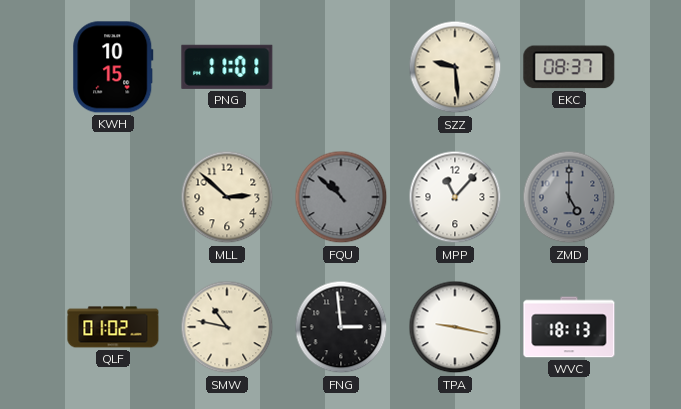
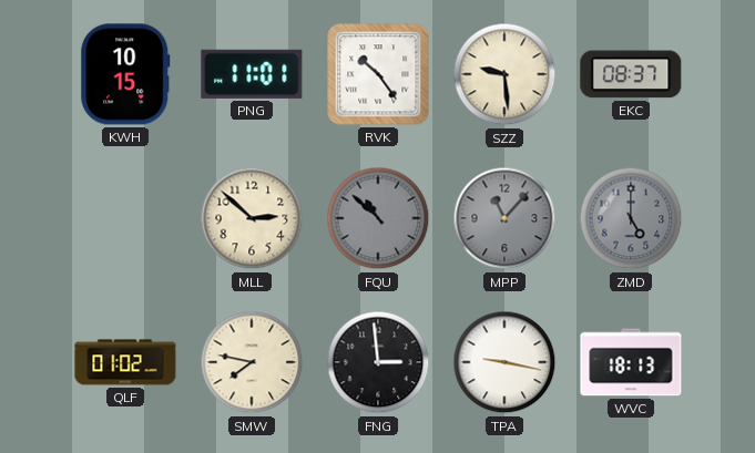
RVK: none -> 10:24
MPP dial: white -> grey
SMW: 10:47 -> 7:47
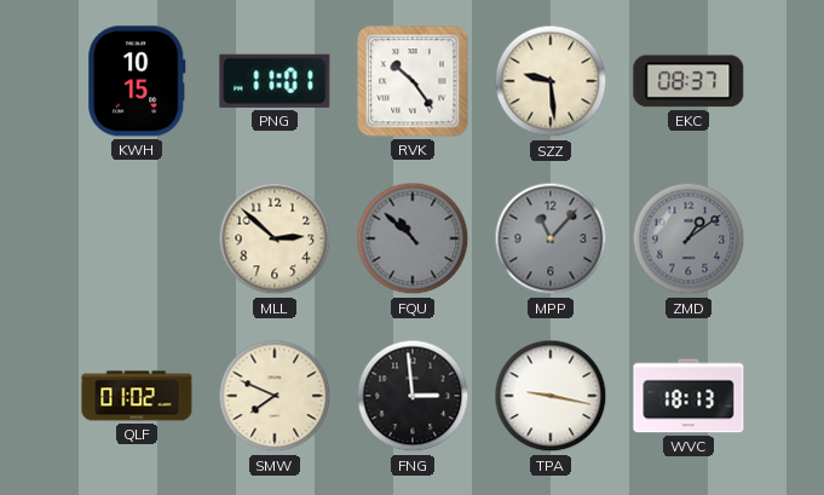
ZMD: 5:00 -> 1:09
SMW: 7:47 -> 7:49
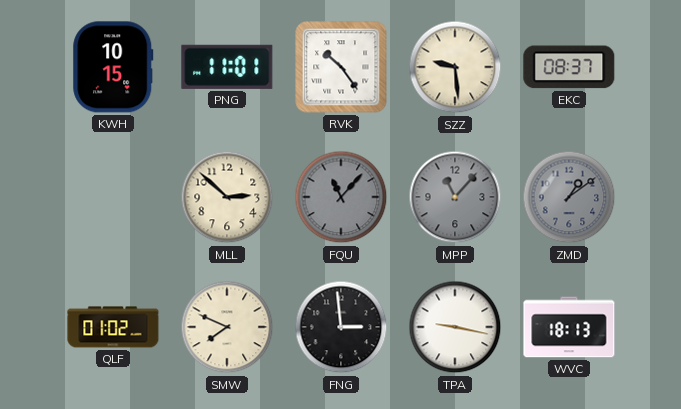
FQU: 10:52 -> 11:07
